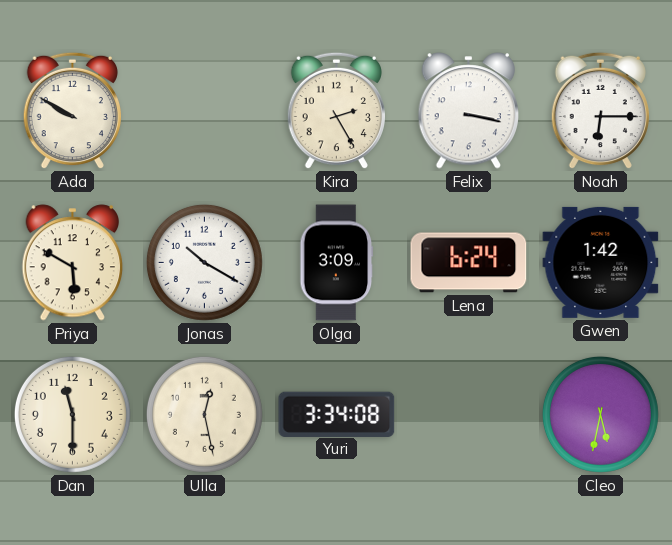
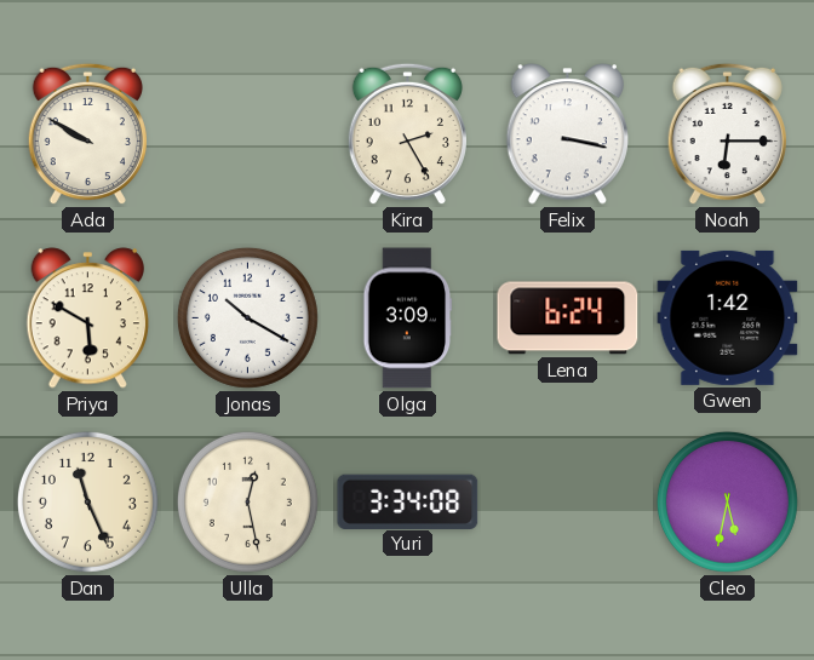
Dan: 11:30 -> 11:26
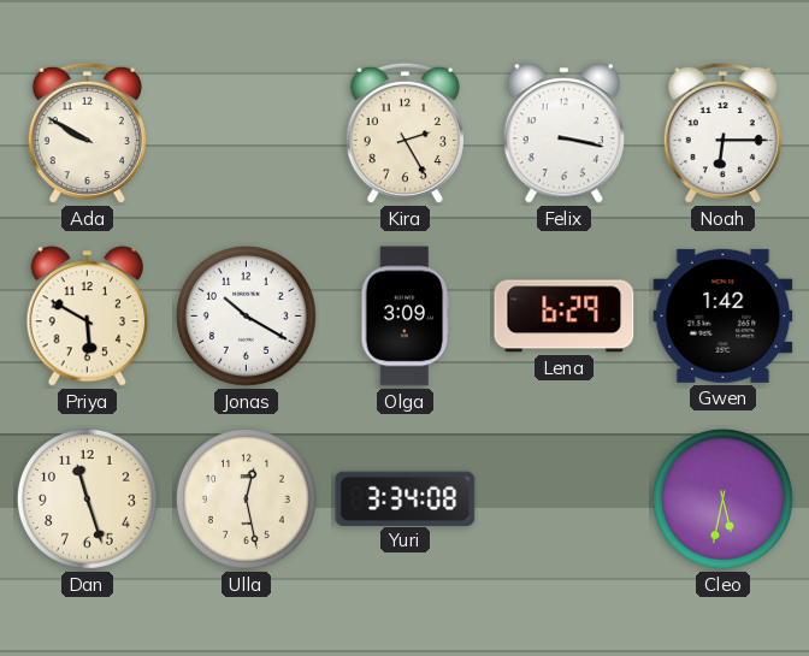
Lena: 6:24 -> 6:29
Dan: 11:26 -> 11:27
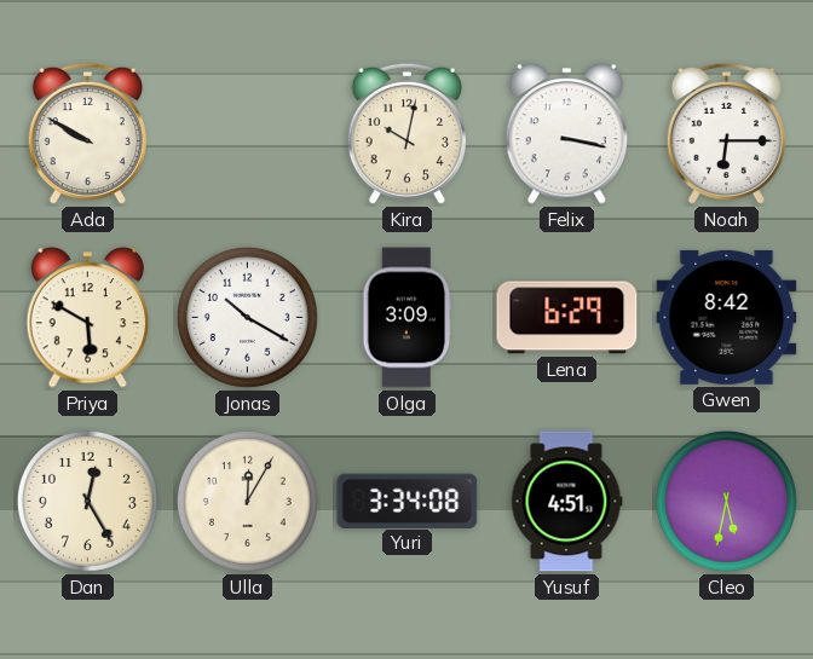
Kira: 2:25 -> 10:02
Gwen: 1:42 -> 8:42
Dan: 11:27 -> 12:25
Ulla: 12:28 -> 12:05
Yusuf: none -> 4:51
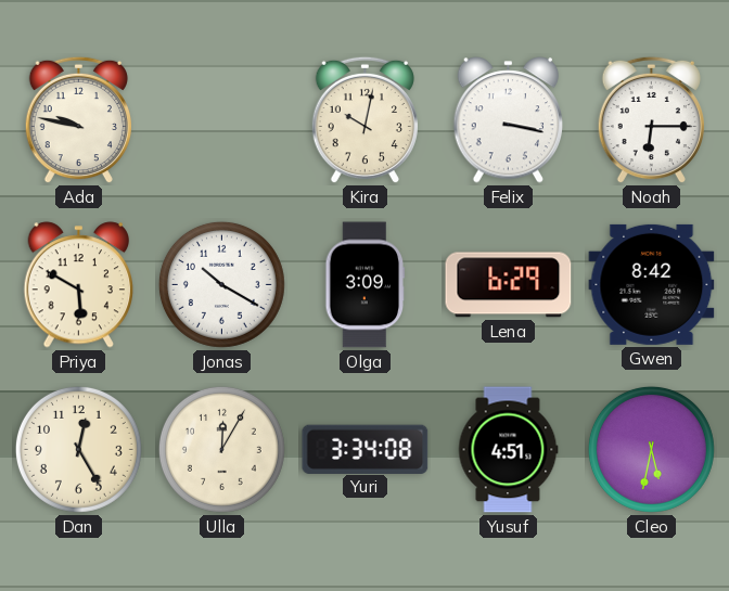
Ada: 9:50 -> 9:47
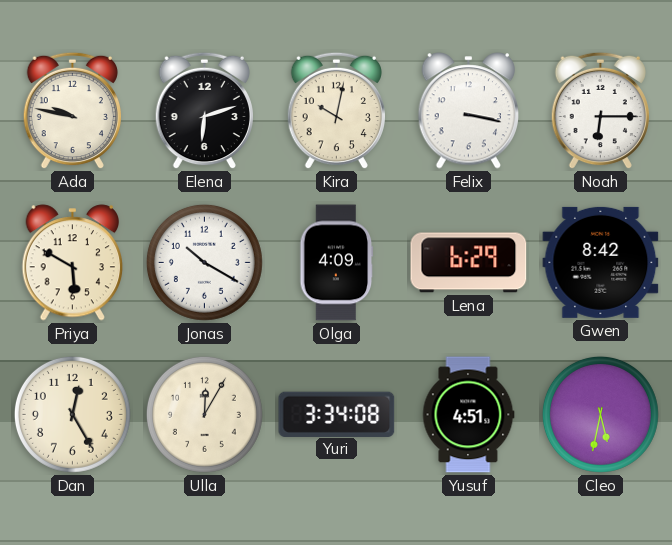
Elena: none -> 6:12
Olga: 3:09 -> 4:09
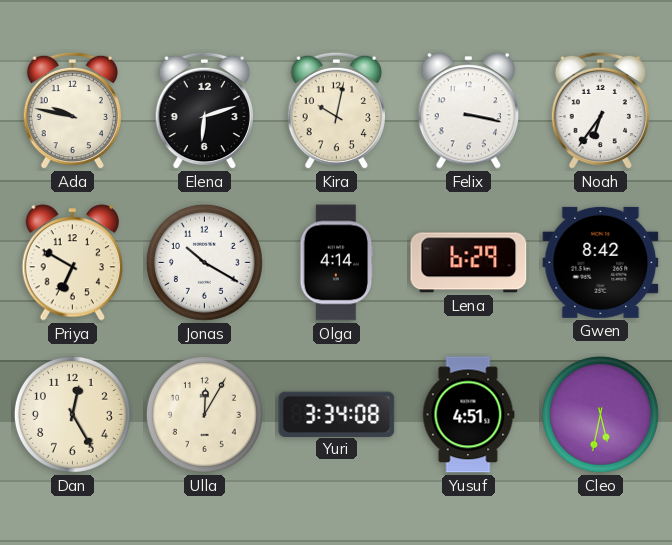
Noah: 6:15 -> 6:36
Priya: 5:50 -> 6:50
Olga: 4:09 -> 4:14
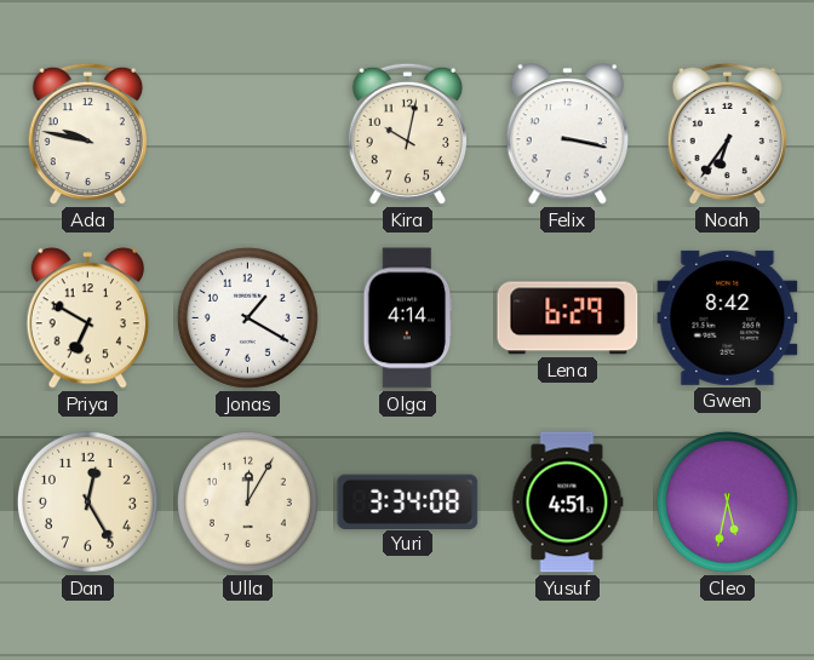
Elena: 6:12 -> none
Jonas: 10:20 -> 1:20
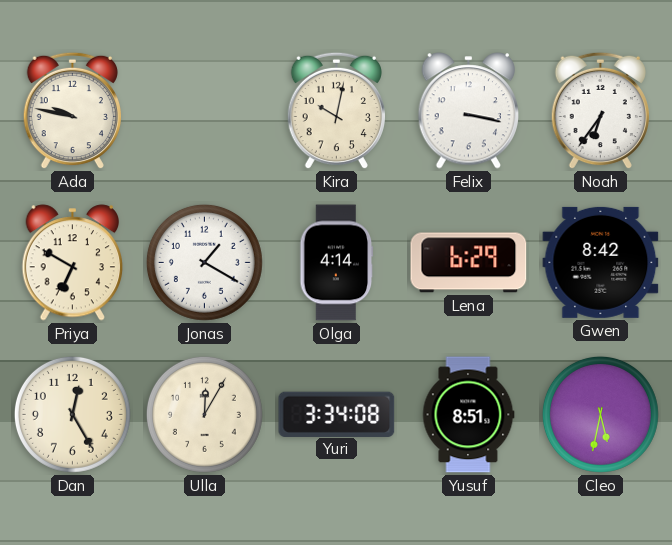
Yusuf: 4:51 -> 8:51
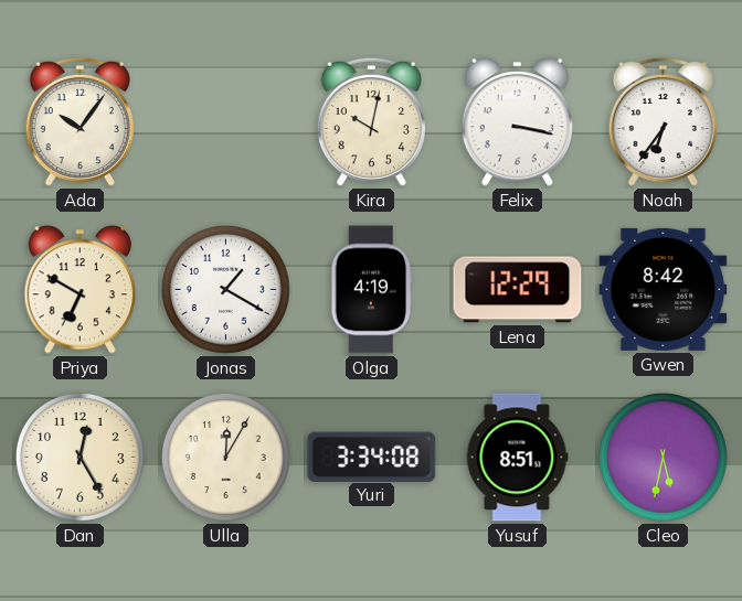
Ada: 9:47 -> 10:06
Olga: 4:14 -> 4:19
Lena: 6:29 -> 12:29
